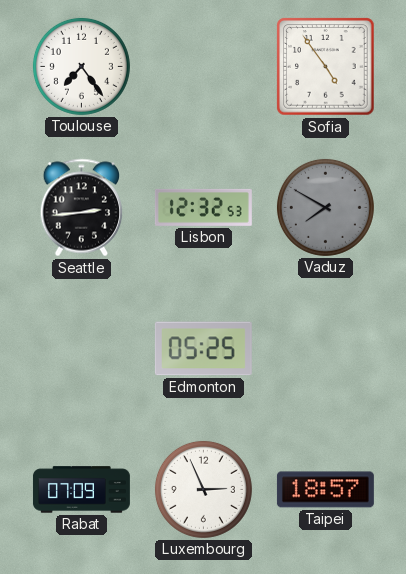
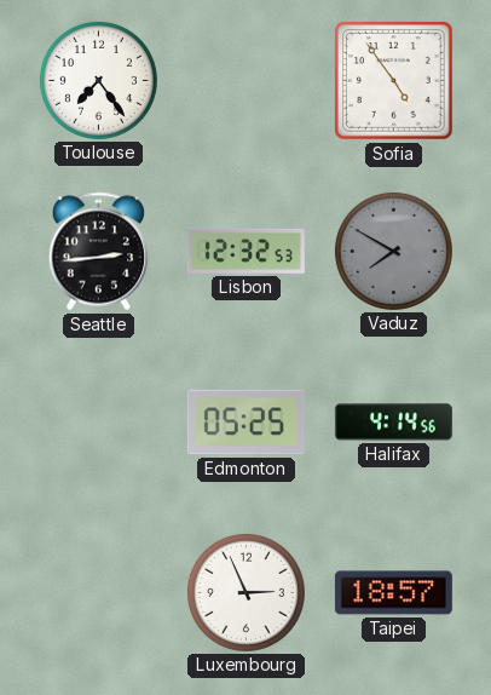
Halifax: none -> 4:14
Rabat: 07:09 -> none
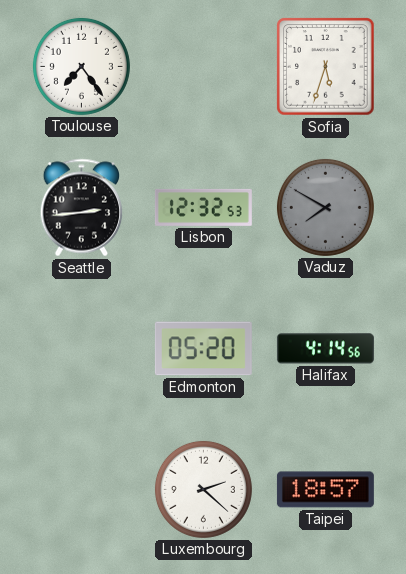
Sofia: 4:54 -> 5:33
Edmonton: 05:25 -> 05:20
Luxembourg: 2:56 -> 2:22
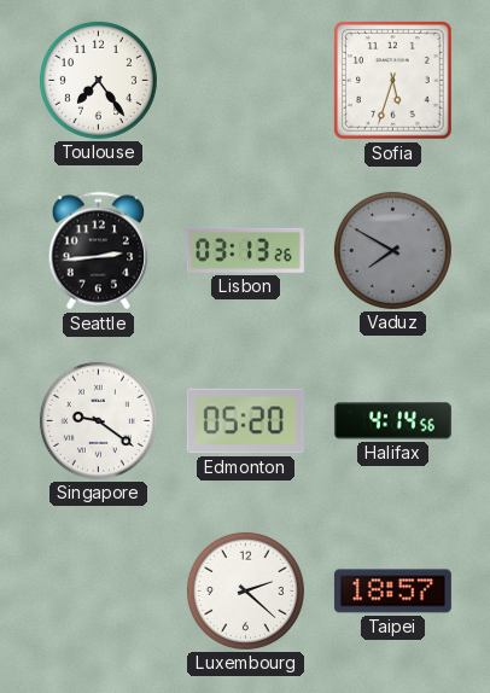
Lisbon: 12:32 -> 03:13
Singapore: none -> 9:21
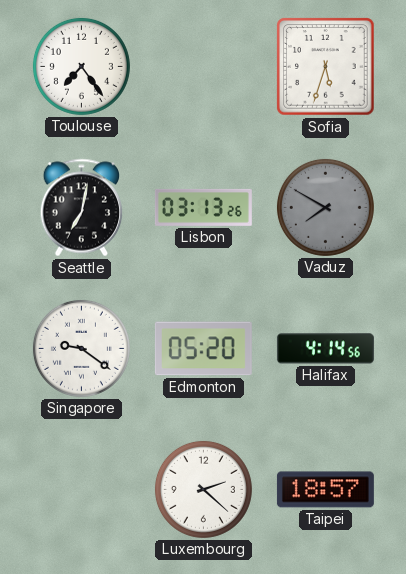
Seattle: 2:44 -> 7:02
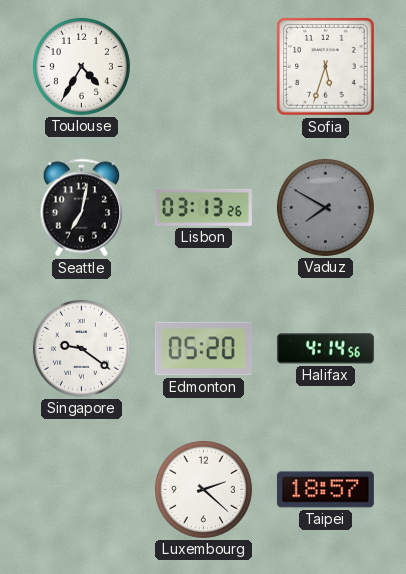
Toulouse: 7:24 -> 4:35
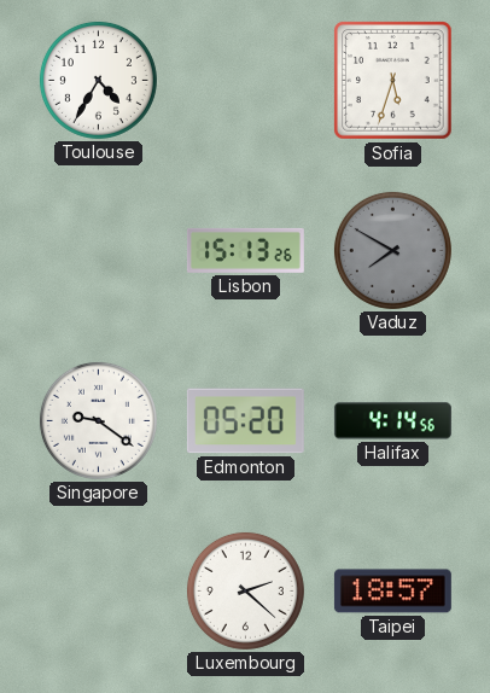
Seattle: 7:02 -> none
Lisbon: 03:13 -> 15:13
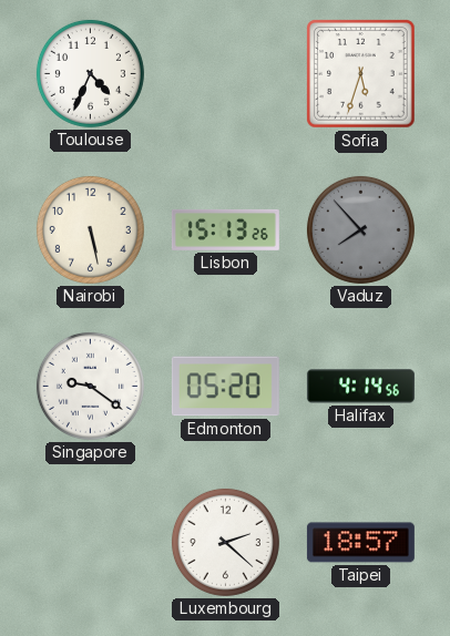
Toulouse: 4:35 -> 4:34
Nairobi: none -> 5:28
Vaduz: 7:50 -> 7:53
